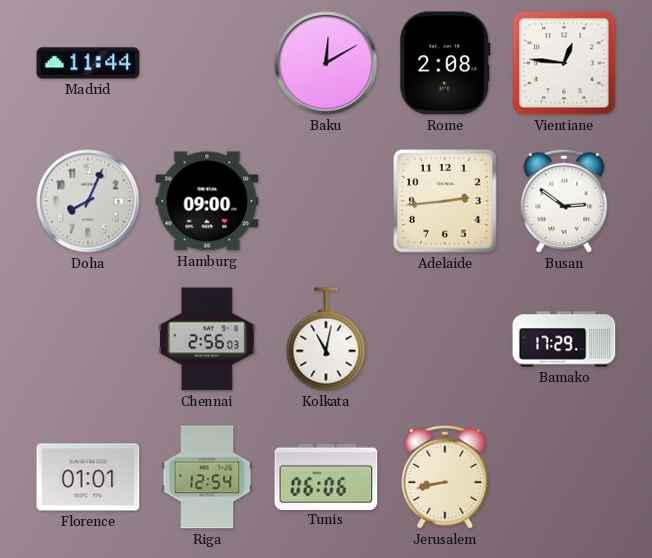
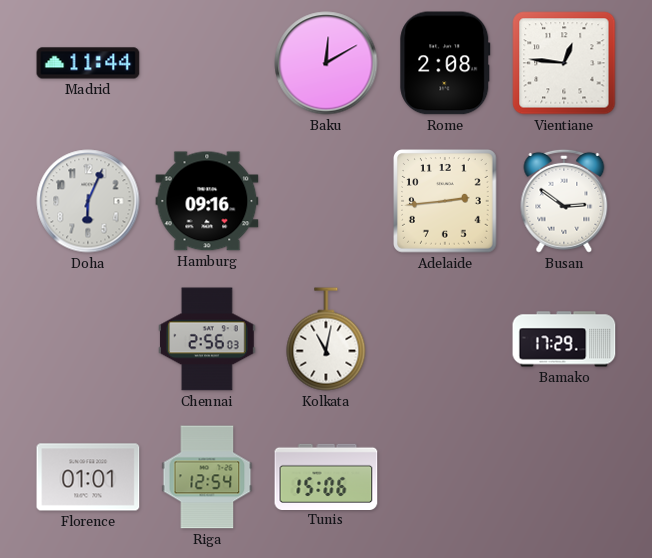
Doha: 8:04 -> 6:04
Hamburg: 09:00 -> 09:16
Tunis: 06:06 -> 15:06
Jerusalem: 8:43 -> none
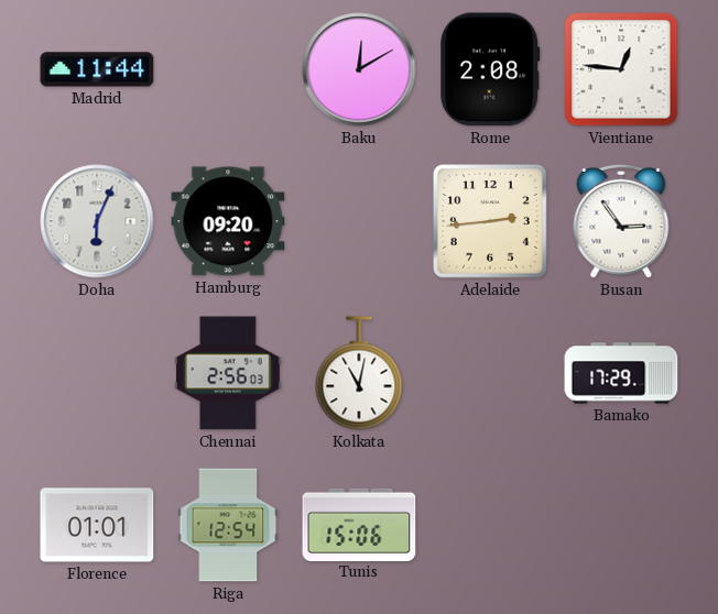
Hamburg: 09:16 -> 09:20
Busan: 2:51 -> 2:54
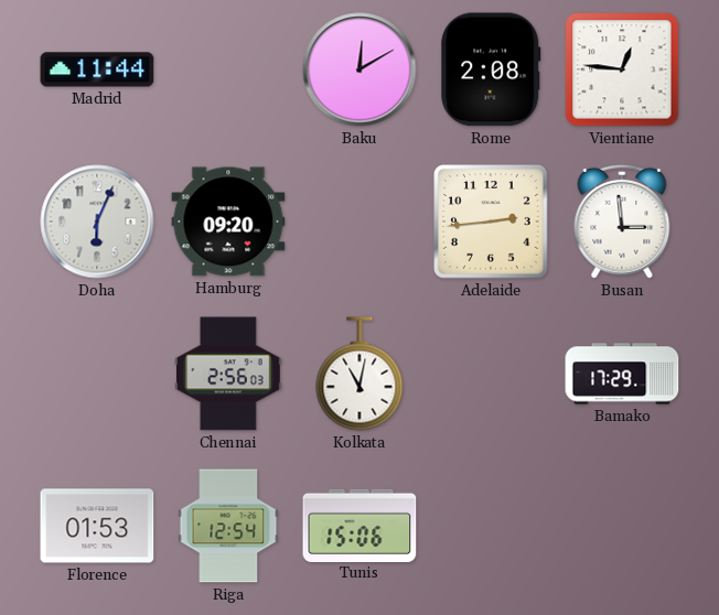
Busan: 2:54 -> 2:59
Florence: 01:01 -> 01:53
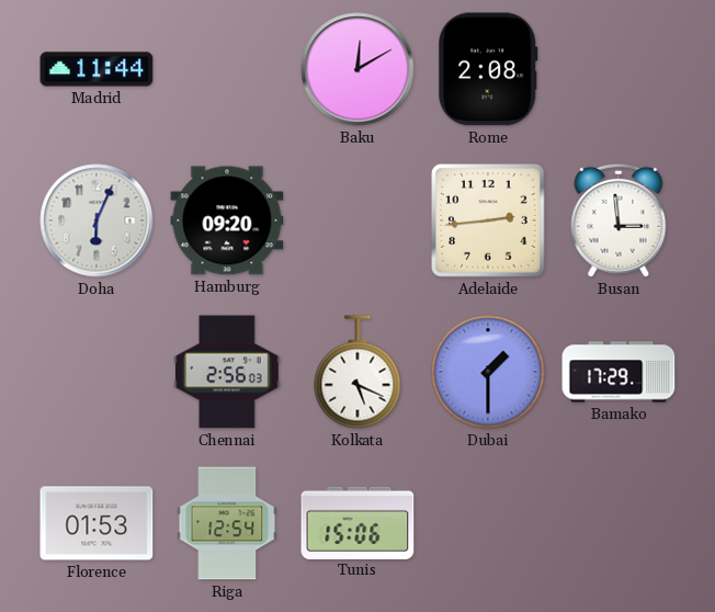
Vientiane: 12:46 -> none
Kolkata: 11:02 -> 5:19
Dubai: none -> 1:30
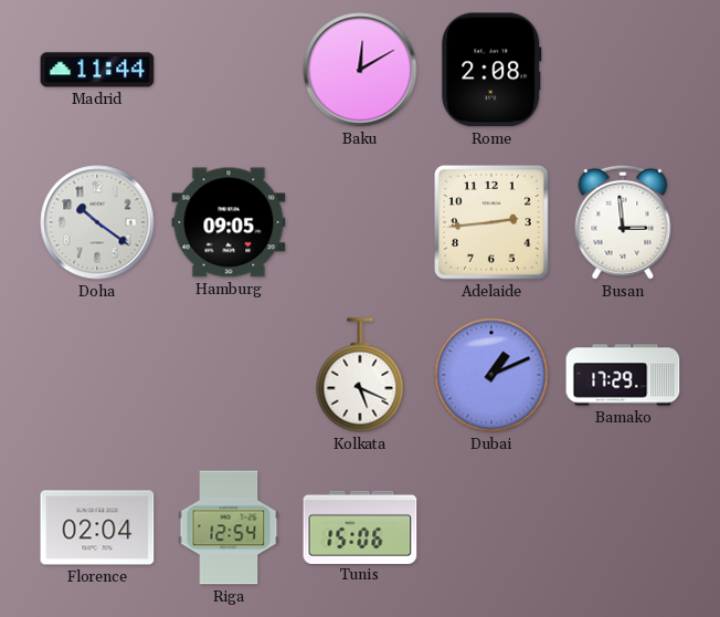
Doha: 6:04 -> 10:21
Hamburg: 09:20 -> 09:05
Chennai: 2:56 -> none
Dubai: 1:30 -> 1:11
Florence: 01:53 -> 02:04
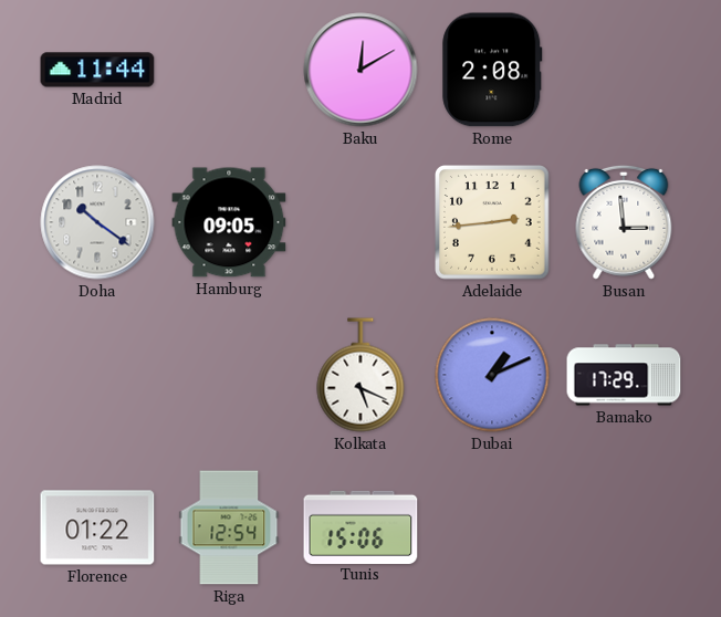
Florence: 02:04 -> 01:22
